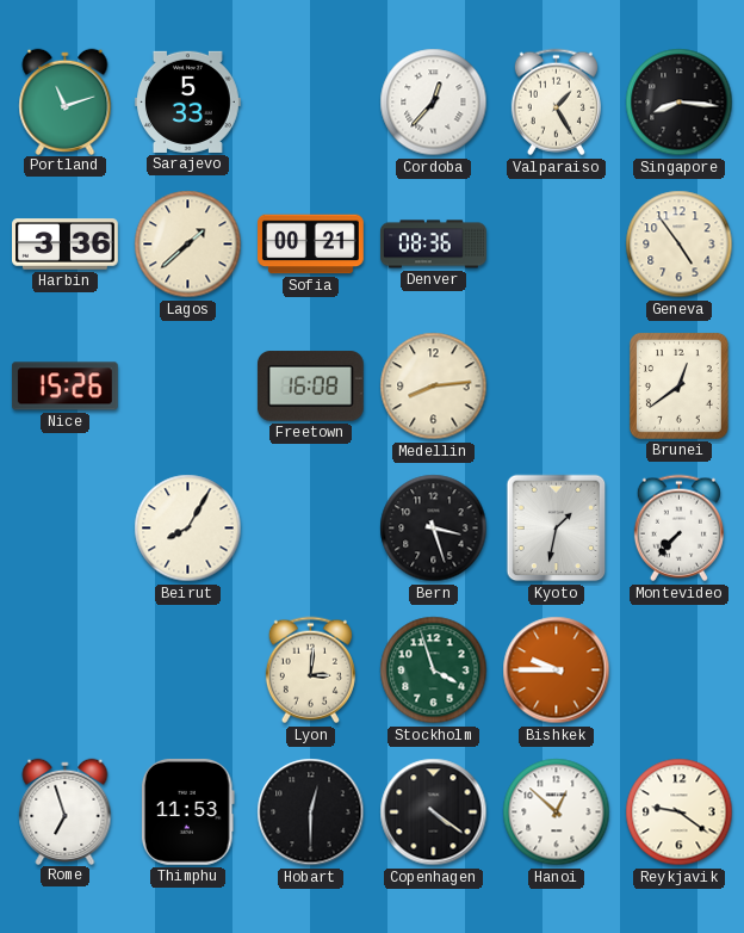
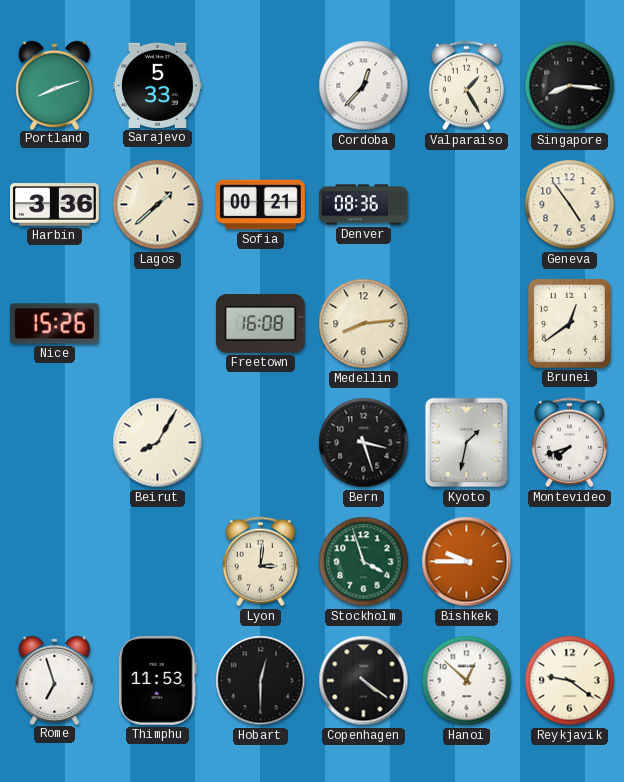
Portland: 11:12 -> 8:12
Montevideo: 7:37 -> 7:42
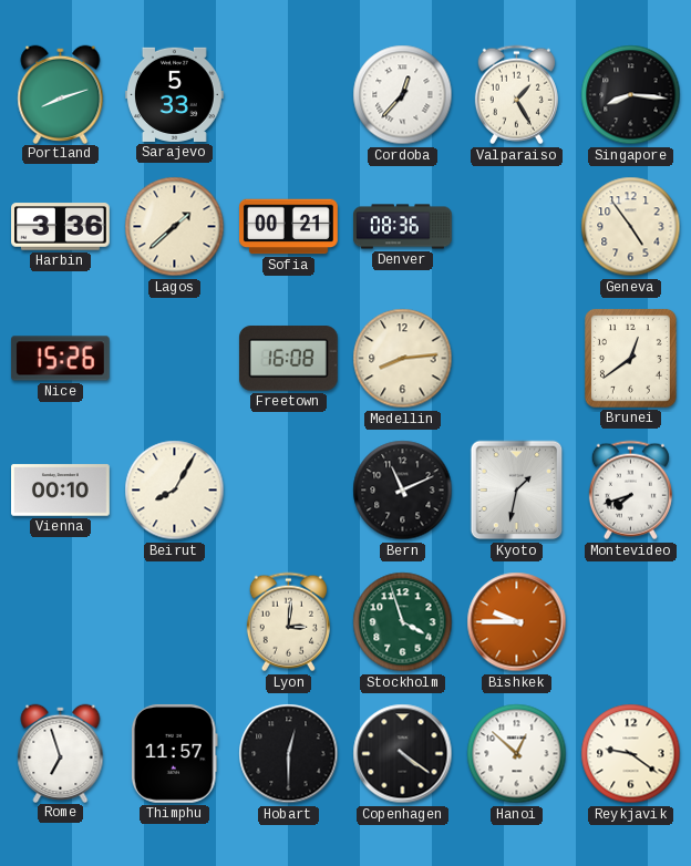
Vienna: none -> 00:10
Bern: 3:27 -> 11:11
Thimphu: 11:53 -> 11:57
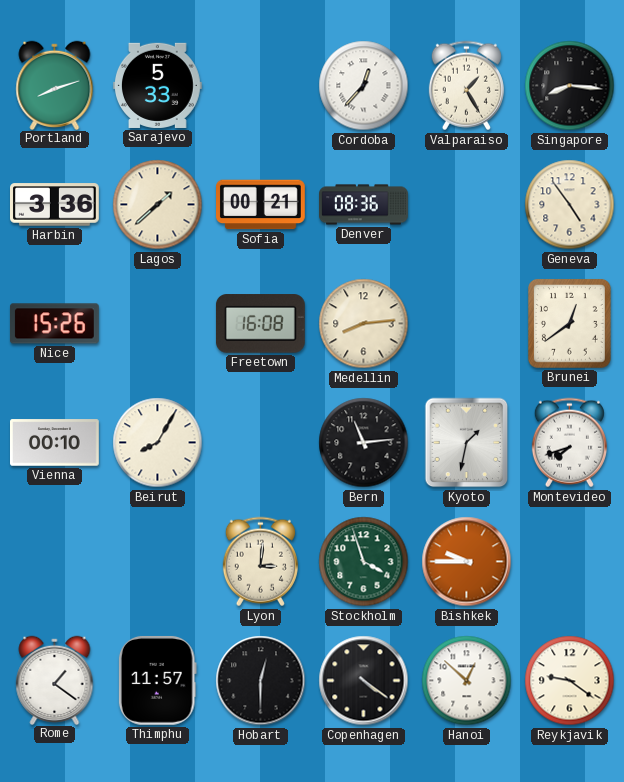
Bern: 11:11 -> 11:14
Rome: 6:57 -> 1:21
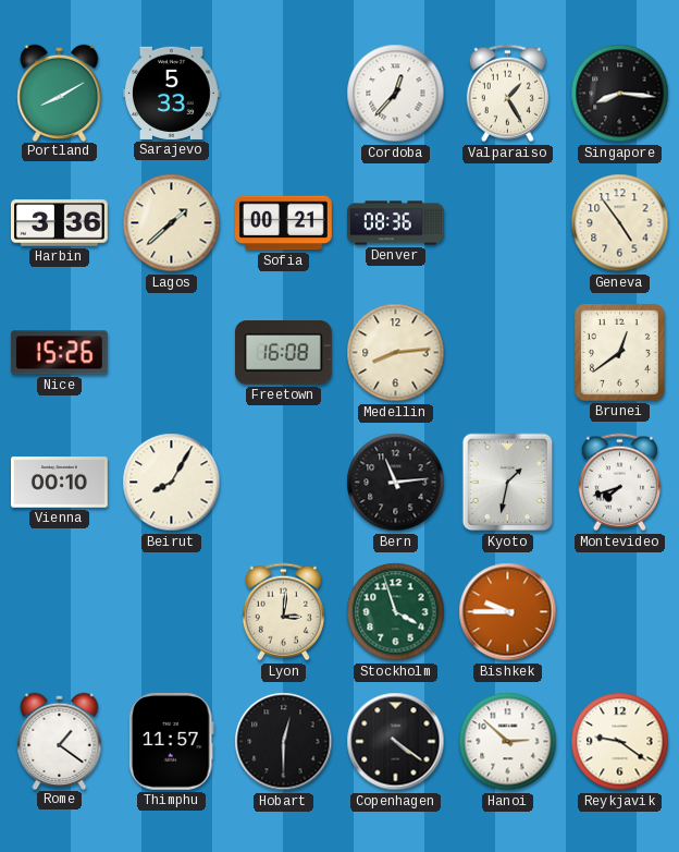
Portland: 8:12 -> 8:10
Hanoi: 12:52 -> 2:52
